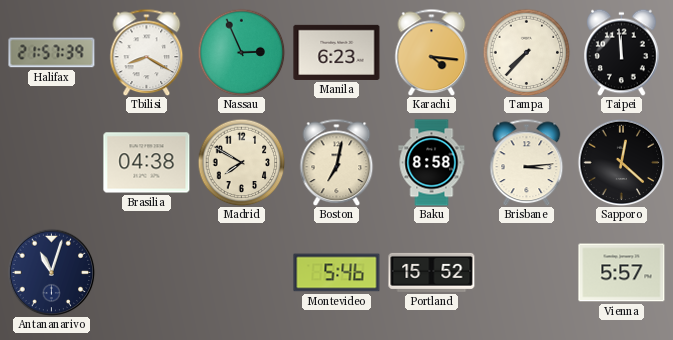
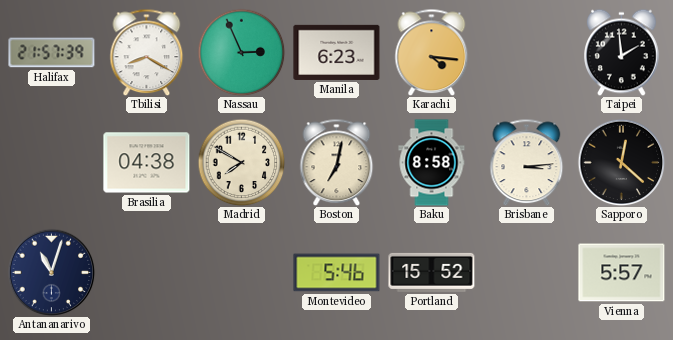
Tampa: 7:37 -> none
Taipei: 11:59 -> 1:59
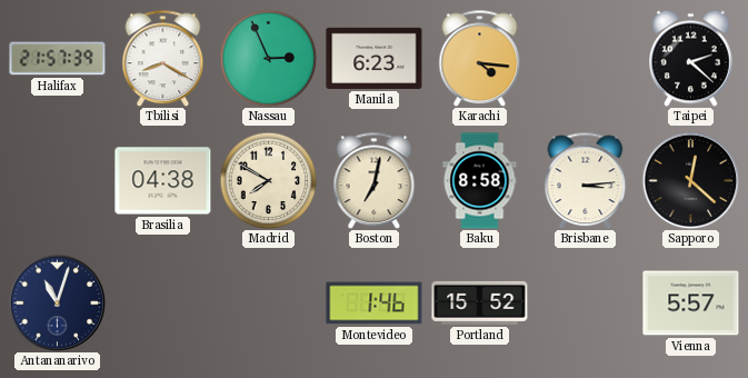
Taipei: 1:59 -> 2:22
Montevideo: 5:46 -> 1:46
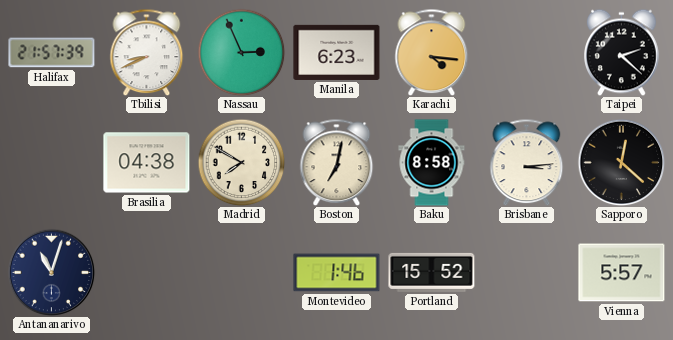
Tbilisi: 8:20 -> 8:41
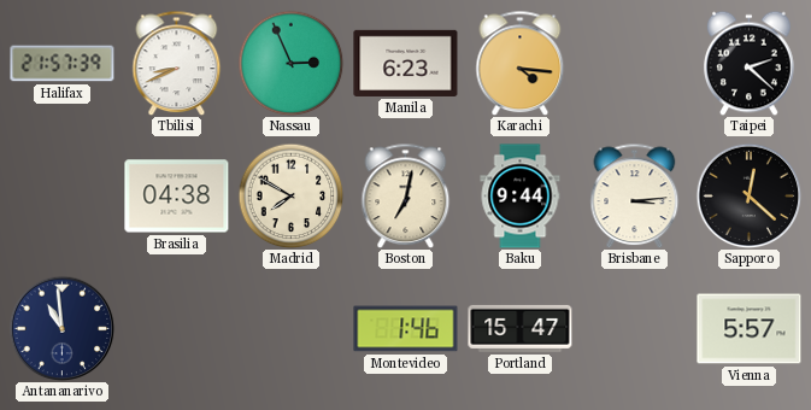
Baku: 8:58 -> 9:44
Antananarivo: 11:03 -> 10:59
Portland: 15:52 -> 15:47
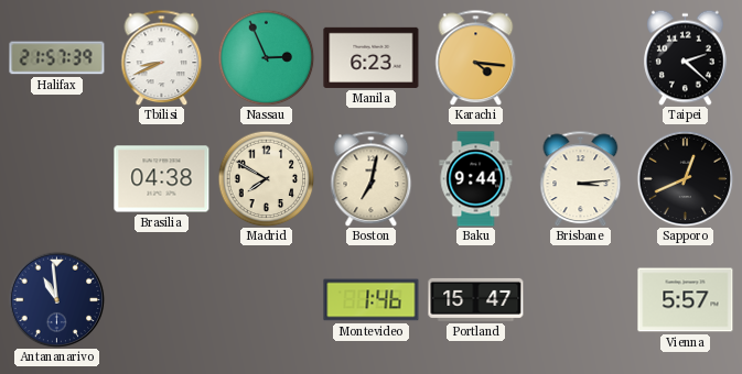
Sapporo: 12:22 -> 12:41
